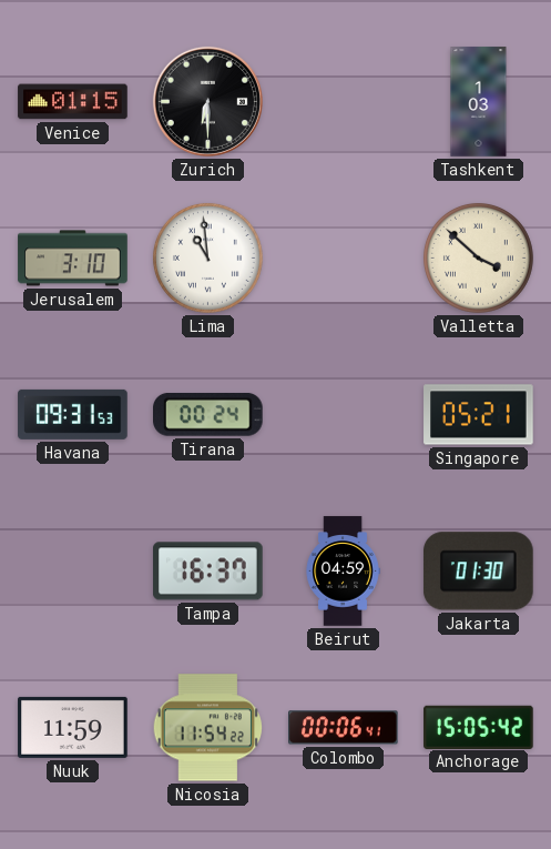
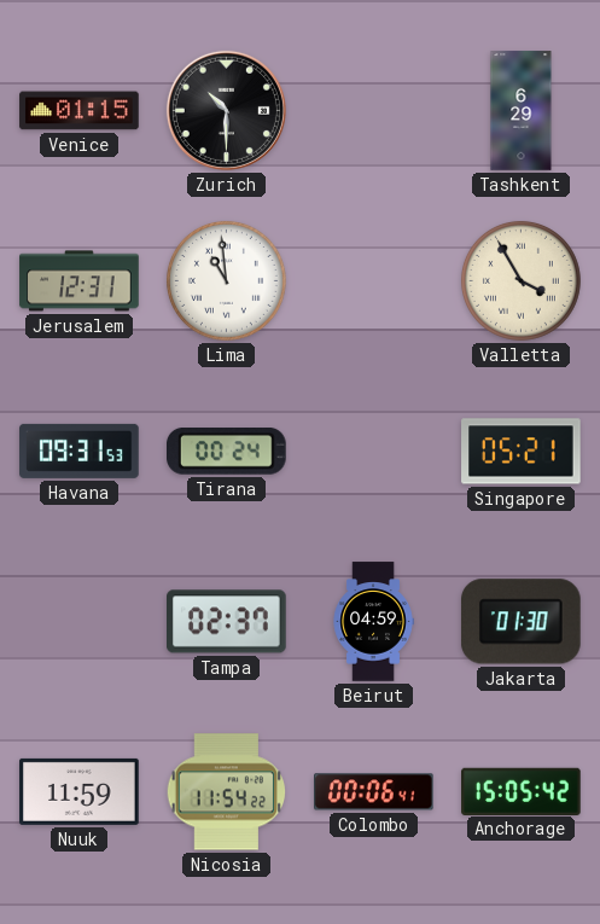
Zurich: 6:30 -> 10:30
Tashkent: 1:03 -> 6:29
Jerusalem: 3:10 -> 12:31
Valletta: 3:52 -> 3:55
Tampa: 16:37 -> 02:37
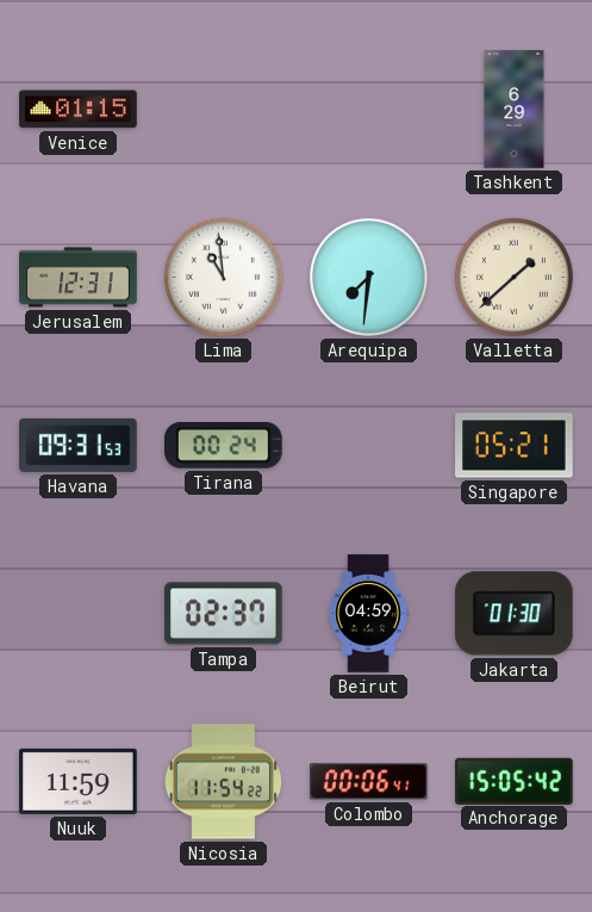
Zurich: 10:30 -> none
Arequipa: none -> 7:31
Valletta: 3:55 -> 1:38
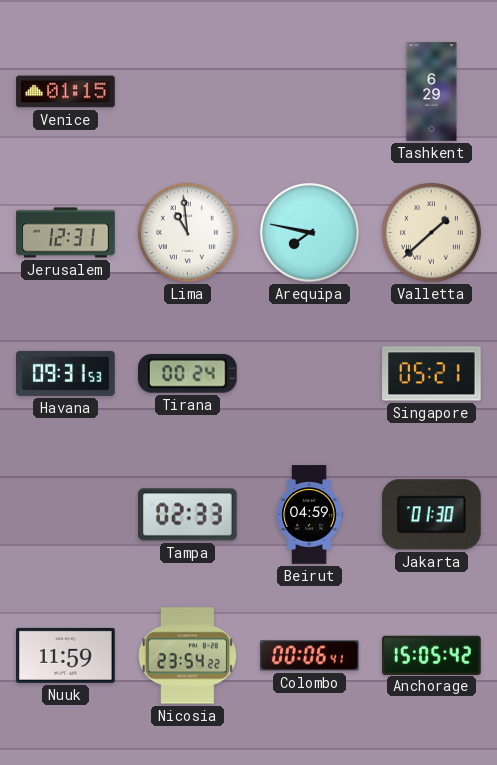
Arequipa: 7:31 -> 7:47
Tampa: 02:37 -> 02:33
Nicosia: 11:54 -> 23:54
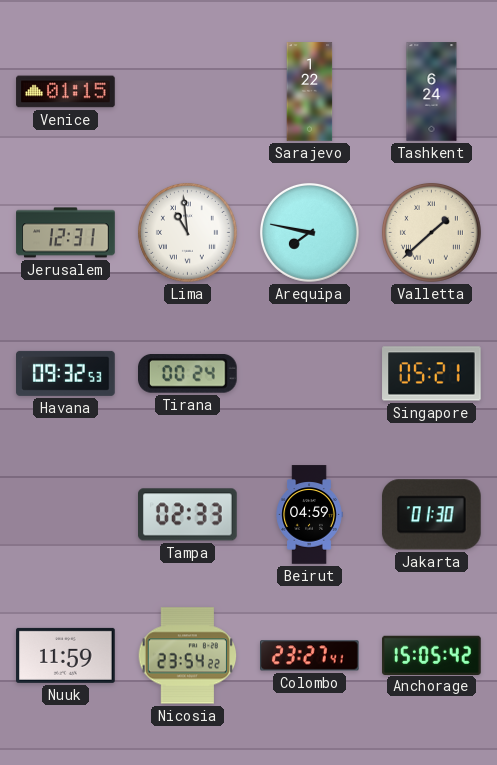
Sarajevo: none -> 1:22
Tashkent: 6:29 -> 6:24
Havana: 09:31 -> 09:32
Colombo: 00:06 -> 23:27
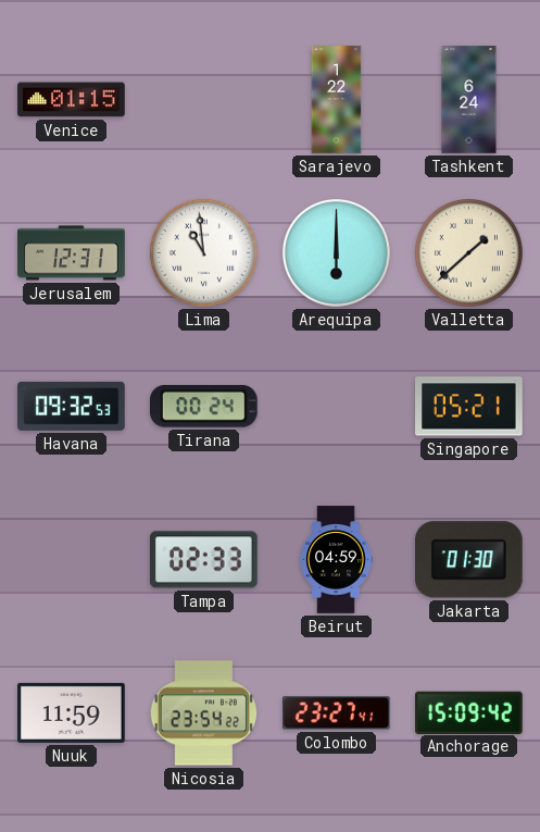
Arequipa: 7:47 -> 6:00
Anchorage: 15:05 -> 15:09
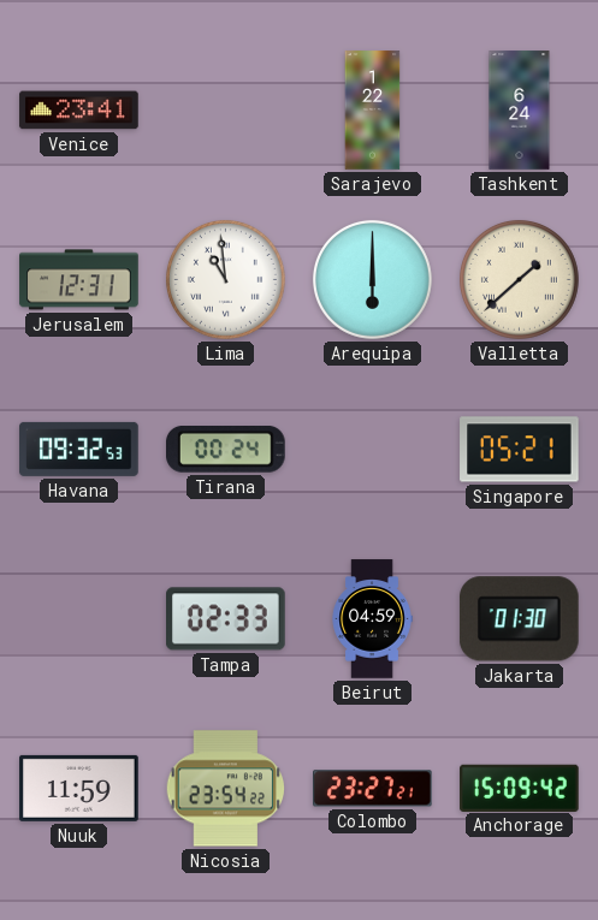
Venice: 01:15 -> 23:41
Colombo: 23:27:41 -> 23:27:21
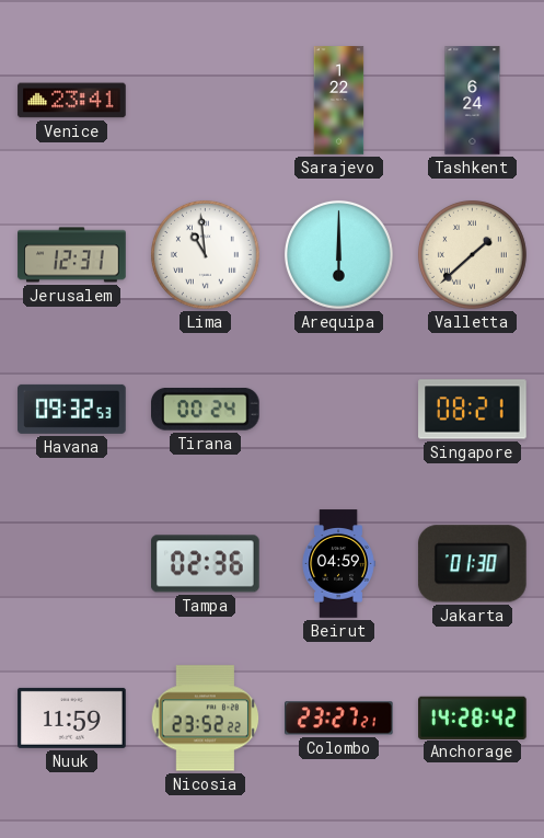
Singapore: 05:21 -> 08:21
Tampa: 02:33 -> 02:36
Nicosia: 23:54 -> 23:52
Anchorage: 15:09 -> 14:28
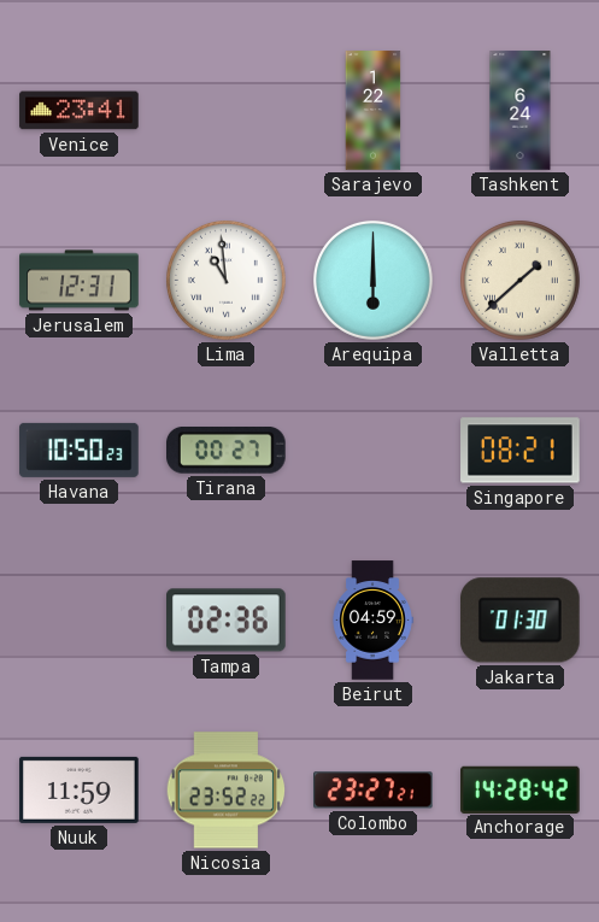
Havana: 09:32 -> 10:50
Tirana: 00:24 -> 00:27
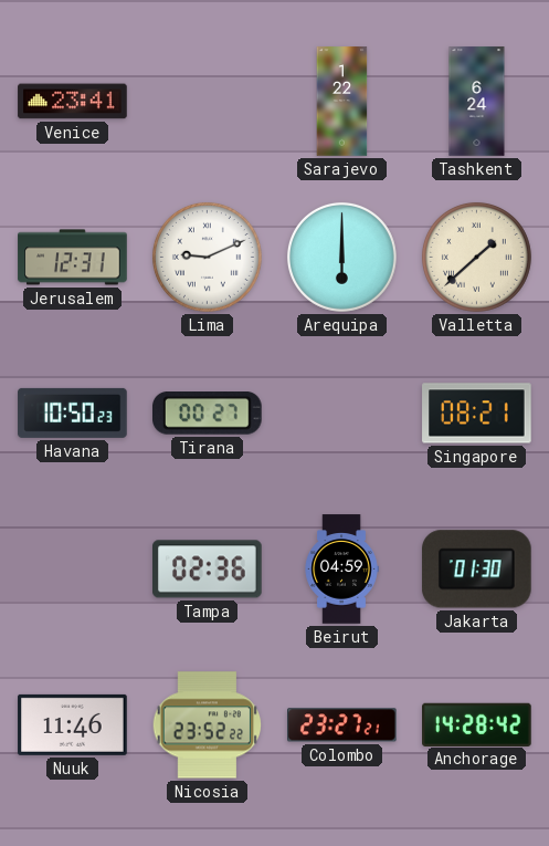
Lima: 10:59 -> 9:11
Nuuk: 11:59 -> 11:46
